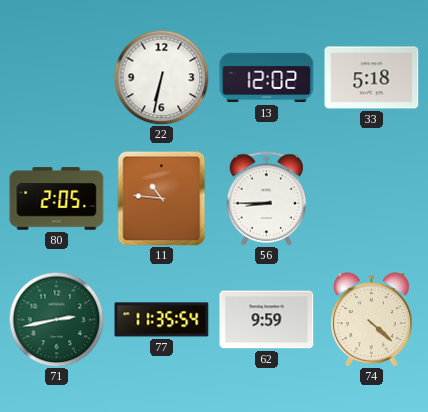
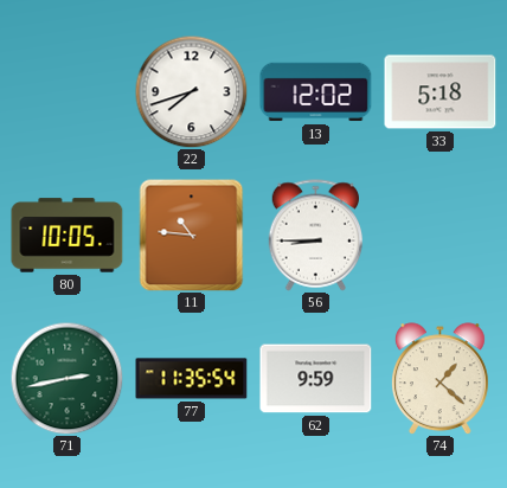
22: 6:32 -> 7:42
80: 2:05 -> 10:05
74: 4:22 -> 1:22
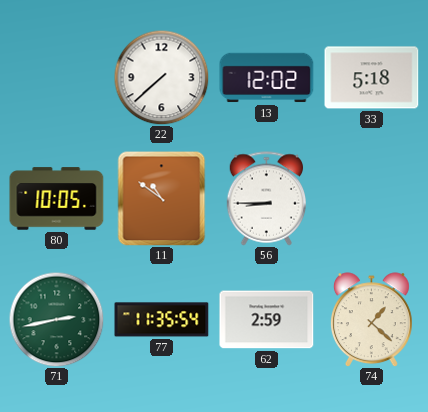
22: 7:42 -> 7:38
11: 10:46 -> 10:51
62: 9:59 -> 2:59
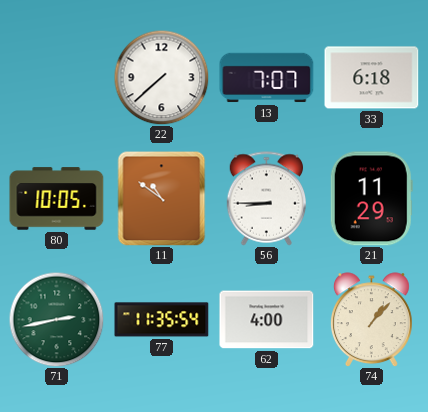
13: 12:02 -> 7:07
33: 5:18 -> 6:18
21: none -> 11:29
62: 2:59 -> 4:00
74: 1:22 -> 1:07
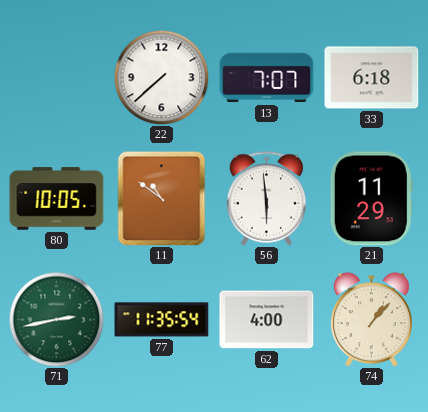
56: 8:45 -> 5:59
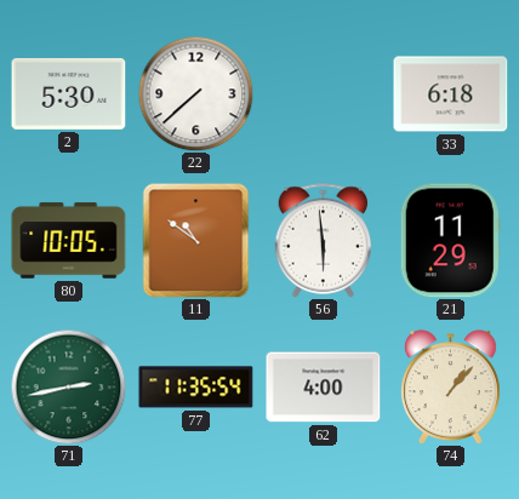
2: none -> 5:30
13: 7:07 -> none
